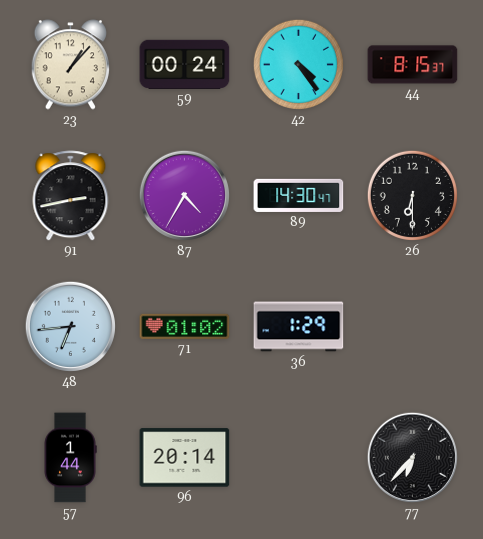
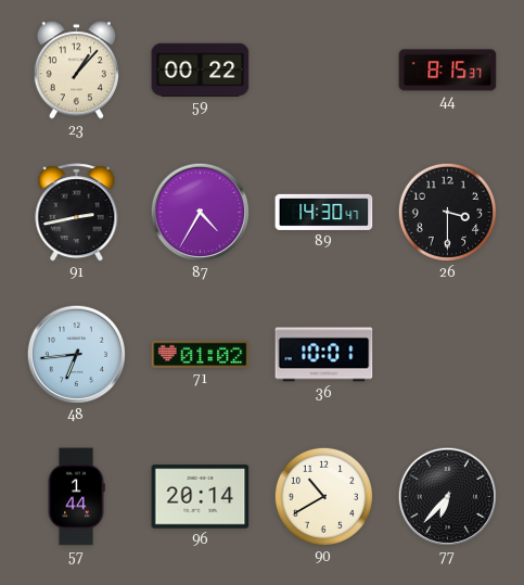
59: 00:24 -> 00:22
42: 4:24 -> none
26: 6:30 -> 3:30
36: 1:29 -> 10:01
90: none -> 10:40
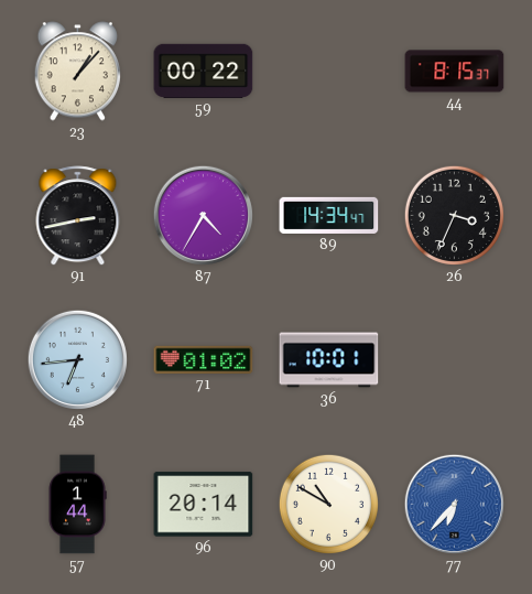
89: 14:30 -> 14:34
26: 3:30 -> 3:34
90: 10:40 -> 10:50
77 dial: black -> blue
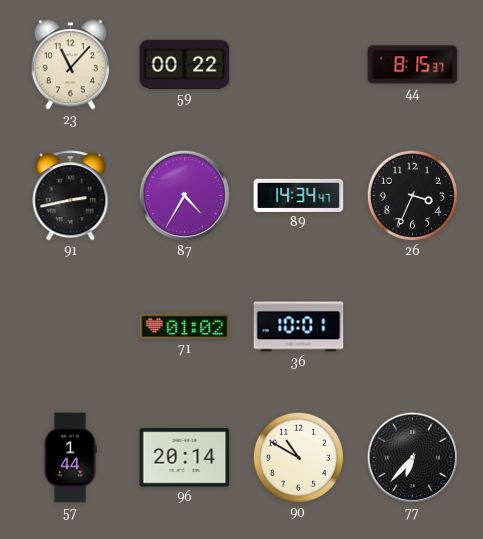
23: 1:07 -> 11:07
48: 6:44 -> none
77 dial: blue -> black
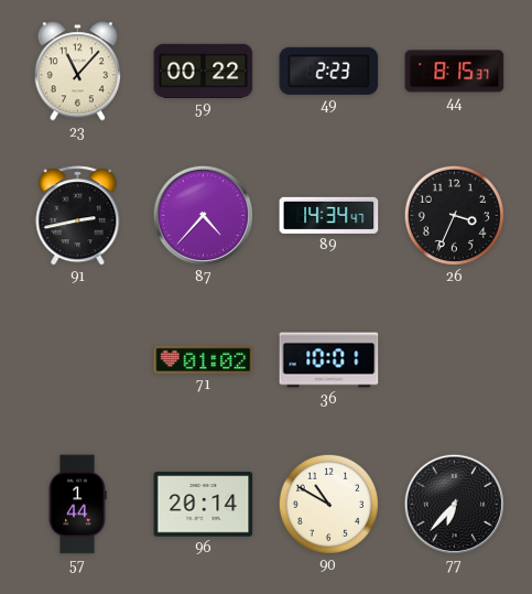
49: none -> 2:23
87: 4:35 -> 4:37
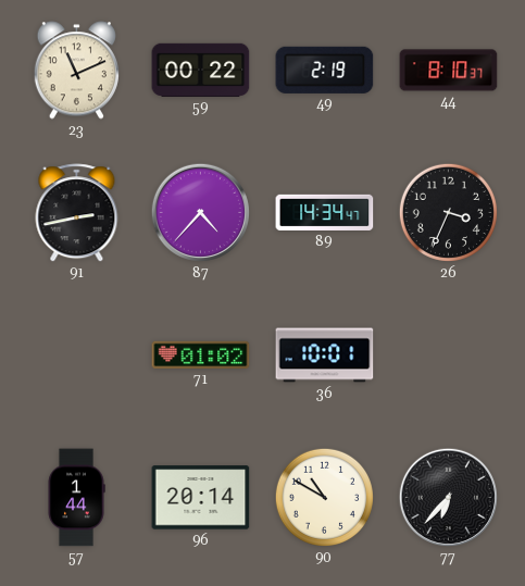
23: 11:07 -> 11:11
49: 2:23 -> 2:19
44: 8:15 -> 8:10
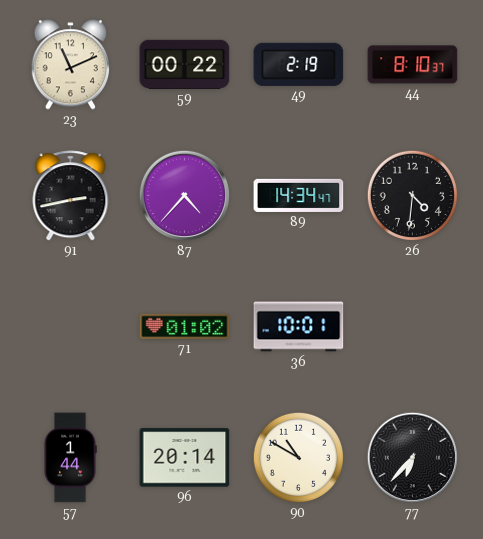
26: 3:34 -> 4:31
